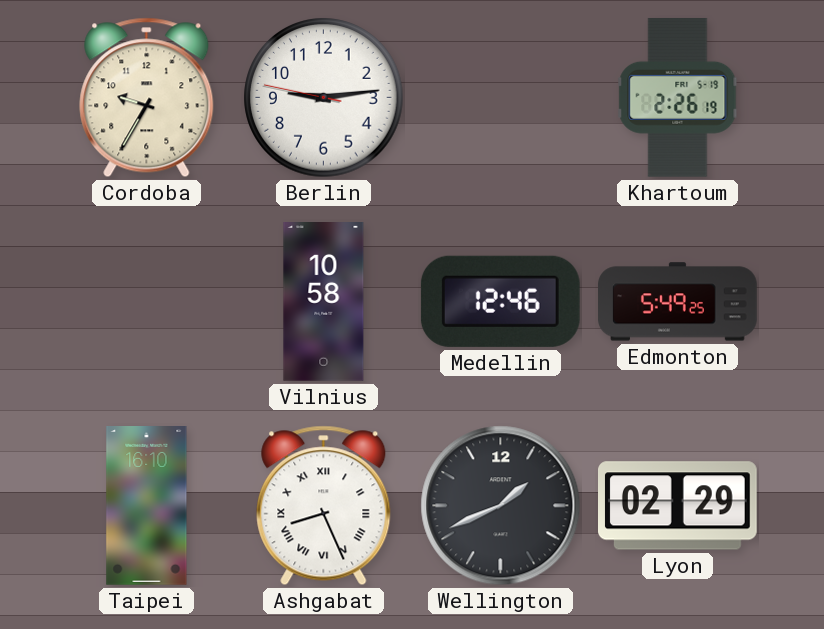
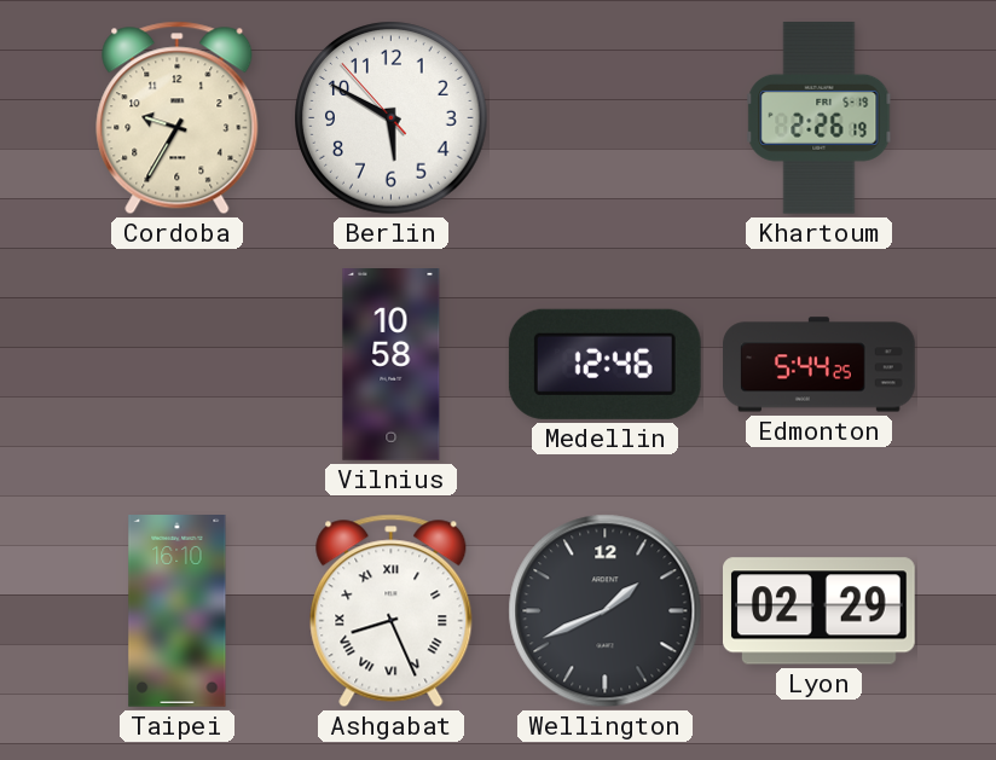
Berlin: 9:13 -> 5:49
Edmonton: 5:49 -> 5:44
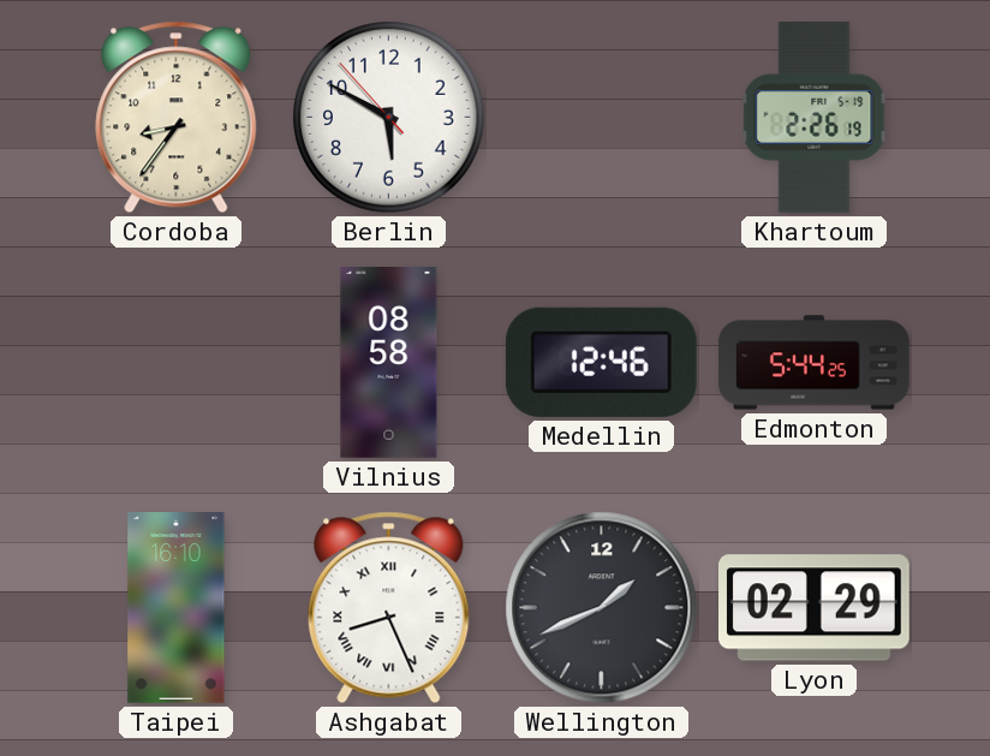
Cordoba: 9:35 -> 8:36
Vilnius: 10:58 -> 08:58
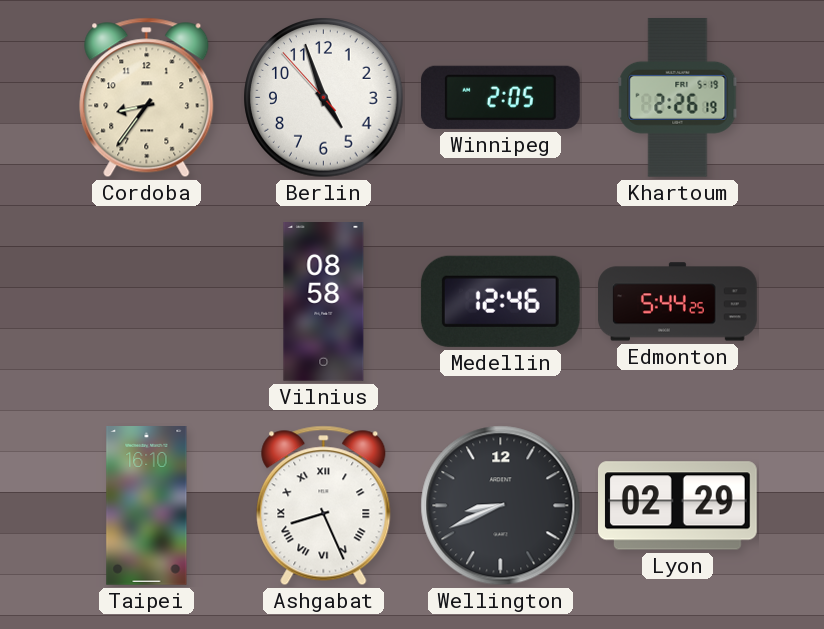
Berlin: 5:49 -> 4:56
Winnipeg: none -> 2:05
Wellington: 1:41 -> 8:41
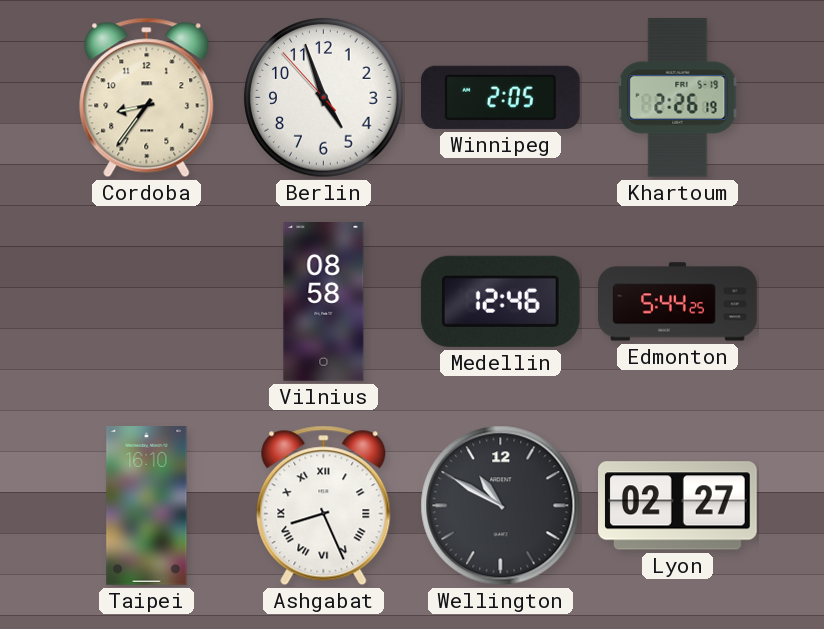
Wellington: 8:41 -> 10:50
Lyon: 02:29 -> 02:27
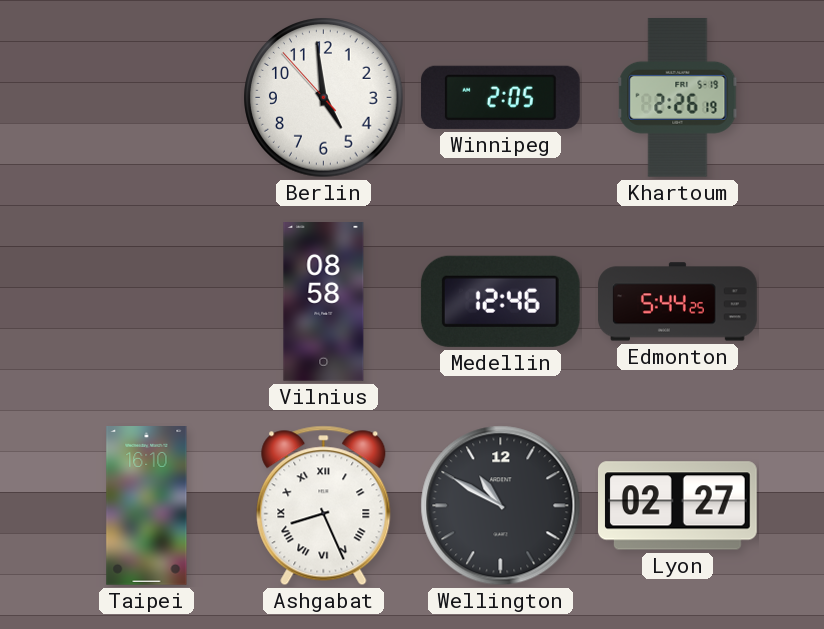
Cordoba: 8:36 -> none
Berlin: 4:56 -> 4:58
